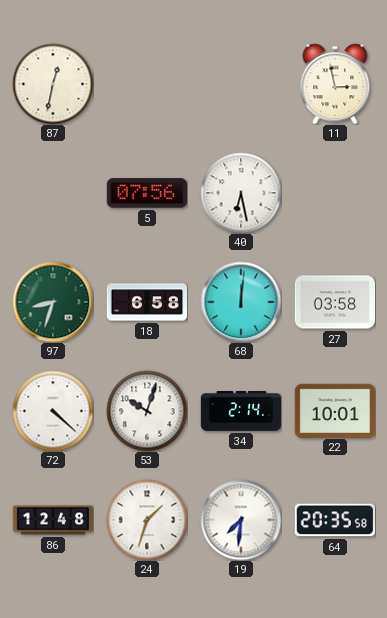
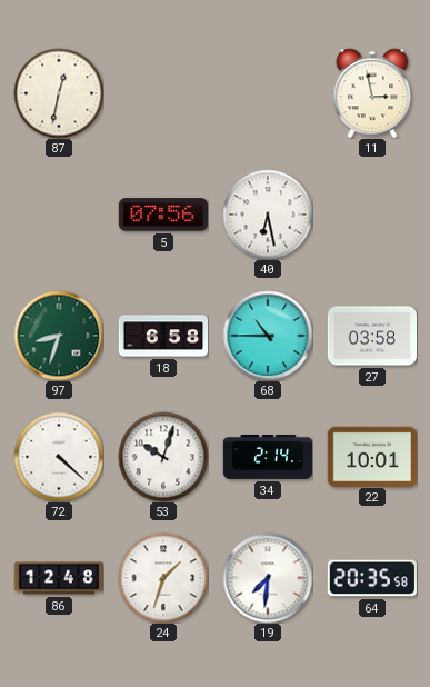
68: 12:01 -> 10:45
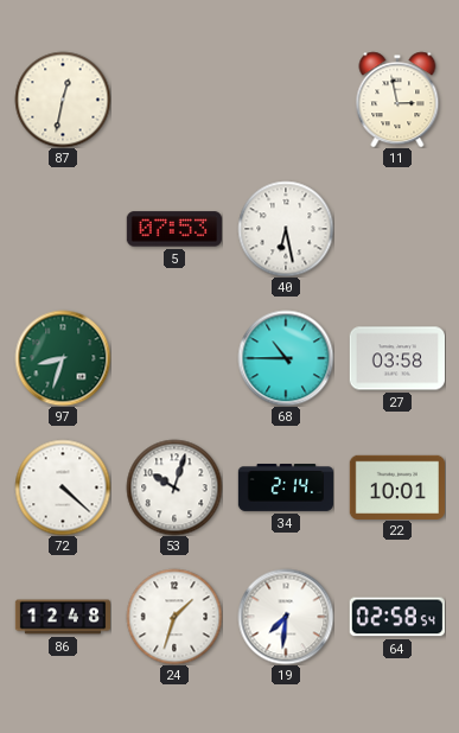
5: 07:56 -> 07:53
18: 6:58 -> none
64: 20:35 -> 02:58
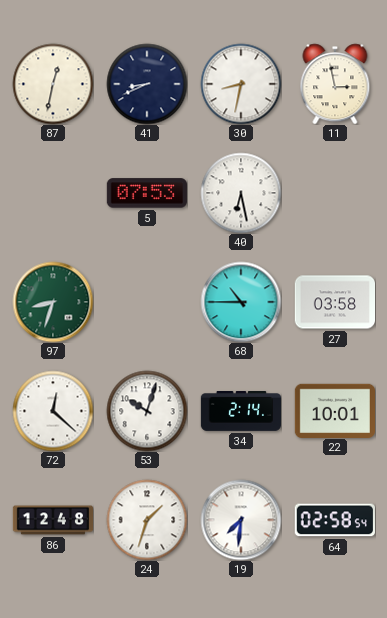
41: none -> 8:41
30: none -> 8:32
72: 4:22 -> 12:22
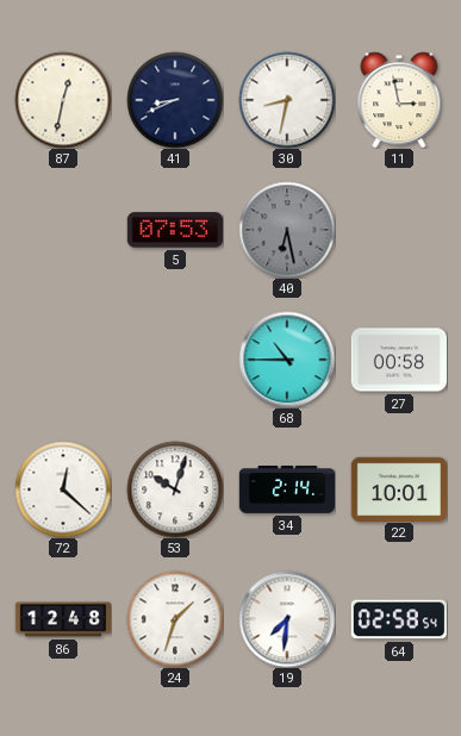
40 dial: white -> grey
97: 8:33 -> none
27: 03:58 -> 00:58
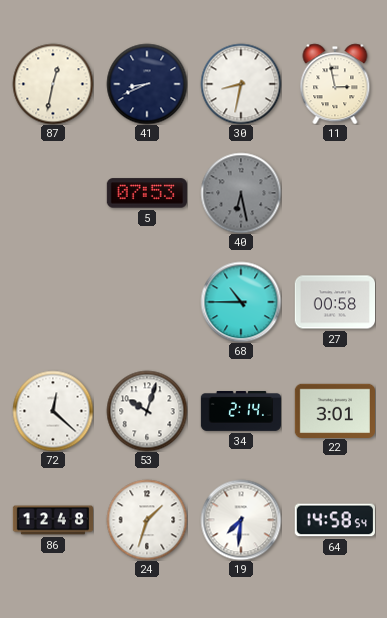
22: 10:01 -> 3:01
64: 02:58 -> 14:58
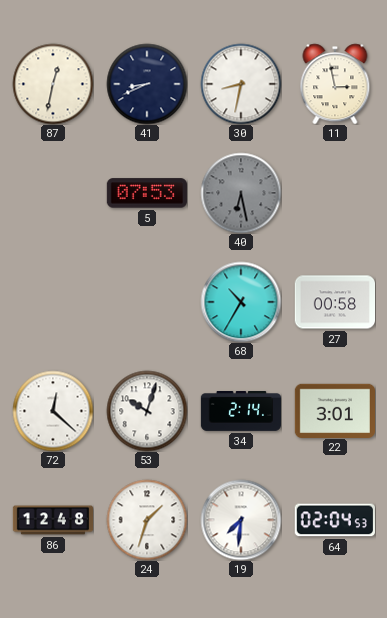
68: 10:45 -> 10:35
64: 14:58 -> 02:04
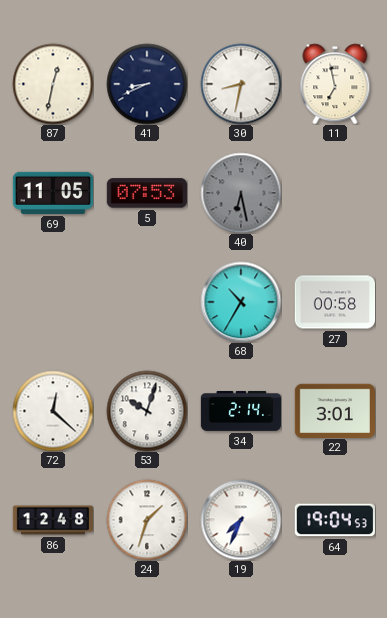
11: 2:58 -> 6:58
69: none -> 11:05
19: 7:31 -> 7:34
64: 02:04 -> 19:04
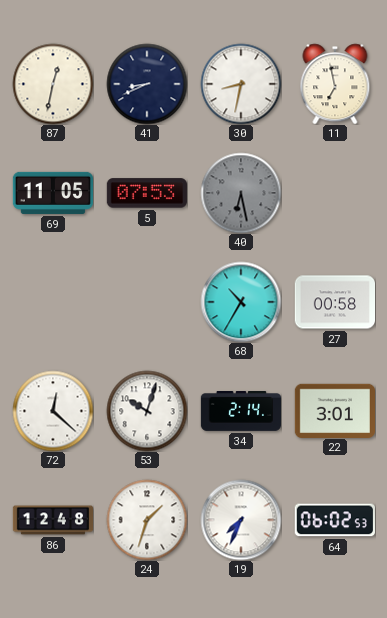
64: 19:04 -> 06:02
